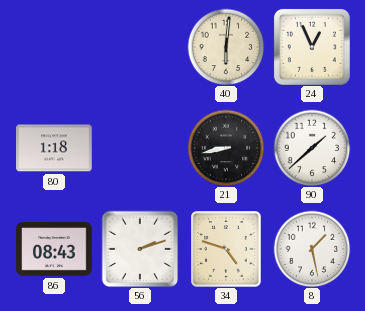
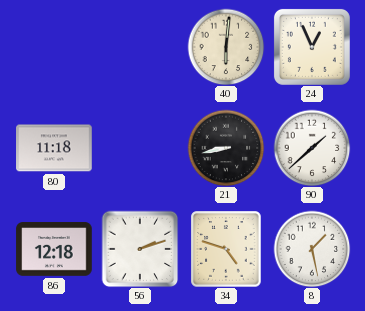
80: 1:18 -> 11:18
86: 08:43 -> 12:18
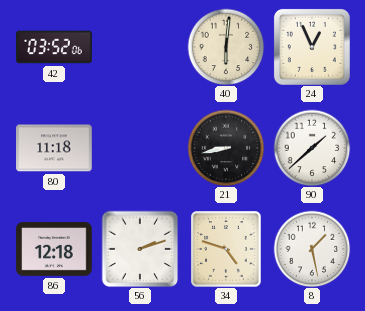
42: none -> 03:52
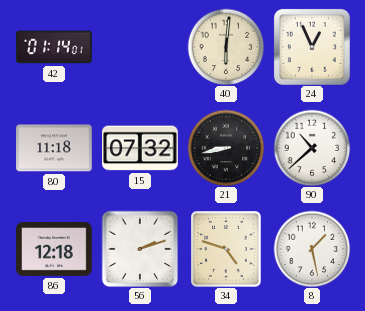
42: 03:52 -> 01:14
15: none -> 07:32
90: 1:38 -> 10:38
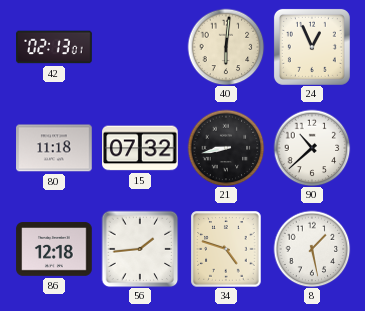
42: 01:14 -> 02:13
56: 2:12 -> 1:44
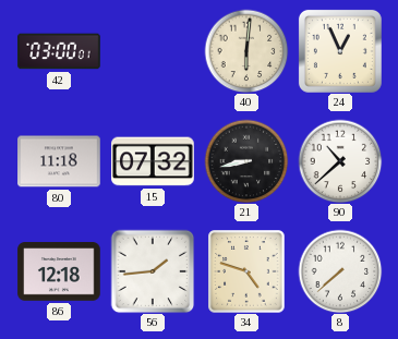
42: 02:13 -> 03:00
8: 1:28 -> 7:38
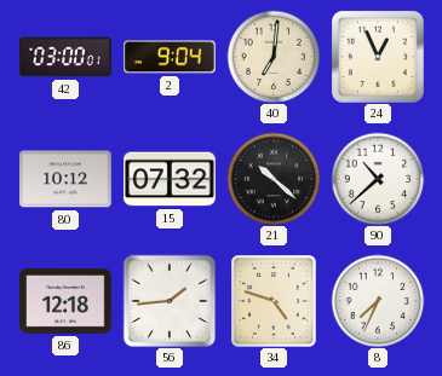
2: none -> 9:04
40: 6:01 -> 7:01
80: 11:18 -> 10:12
21: 8:43 -> 10:22
8: 7:38 -> 7:34
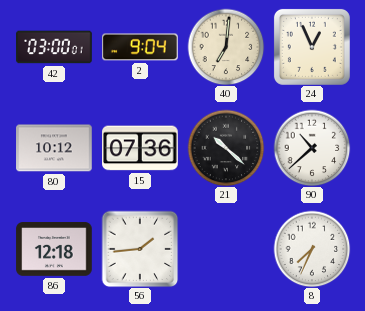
15: 07:32 -> 07:36
34: 4:48 -> none
